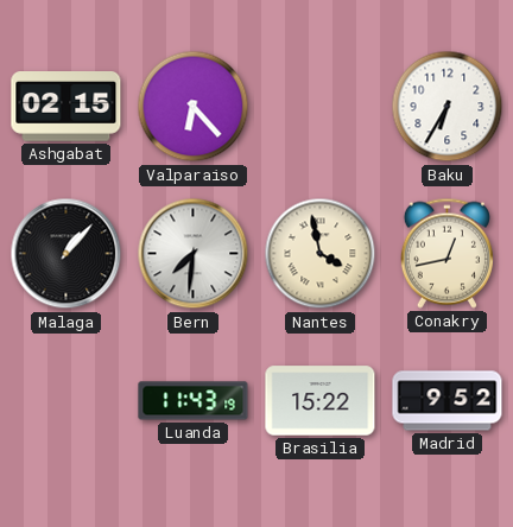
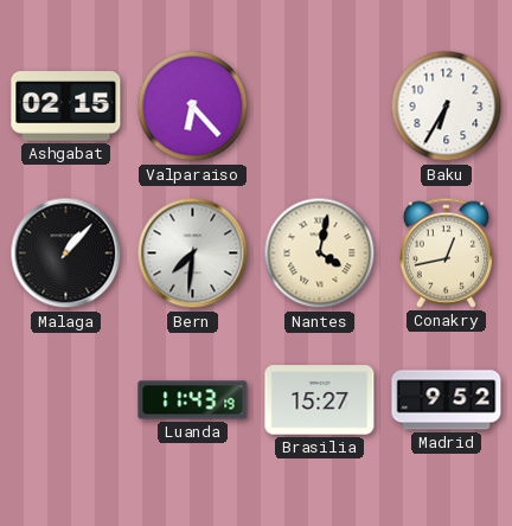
Nantes: 3:58 -> 4:02
Brasilia: 15:22 -> 15:27
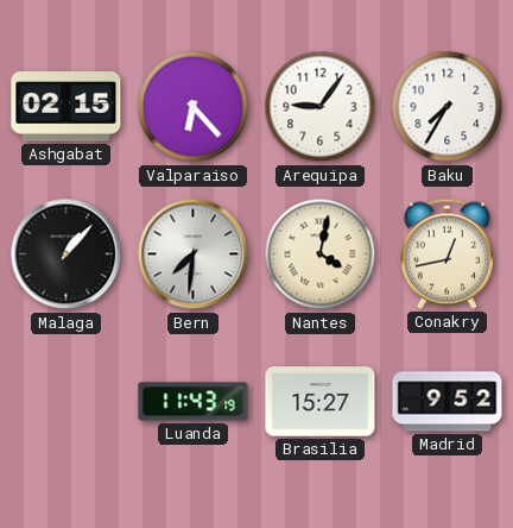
Arequipa: none -> 9:06
Baku: 6:35 -> 7:35
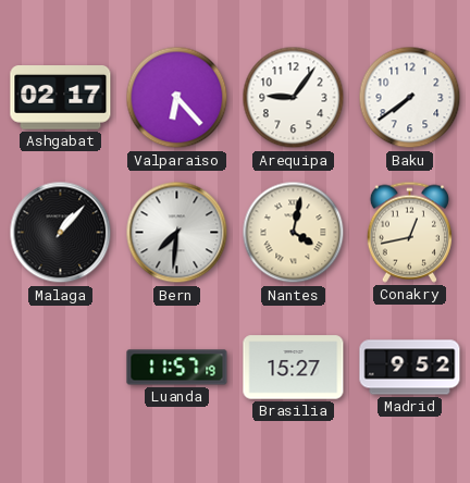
Ashgabat: 02:15 -> 02:17
Baku: 7:35 -> 7:39
Luanda: 11:43 -> 11:57
